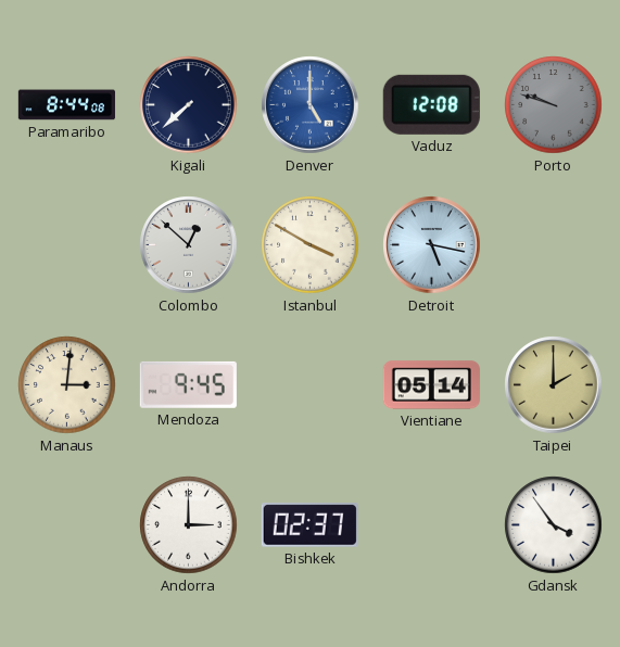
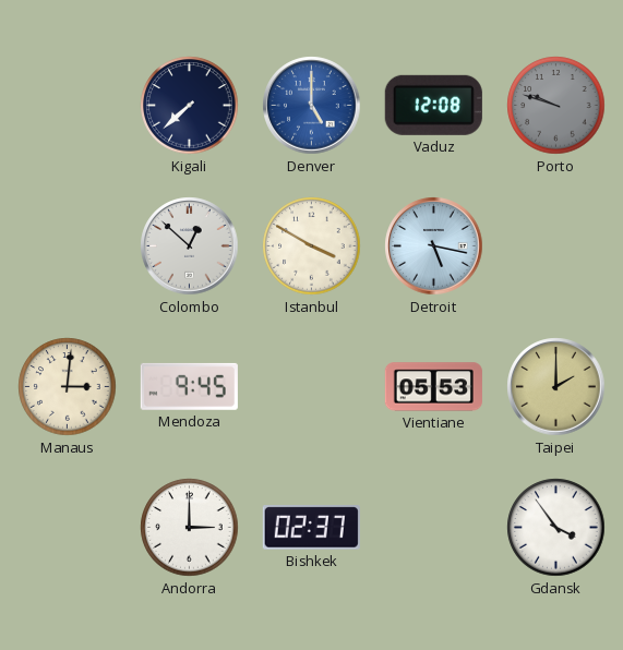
Paramaribo: 8:44 -> none
Vientiane: 05:14 -> 05:53
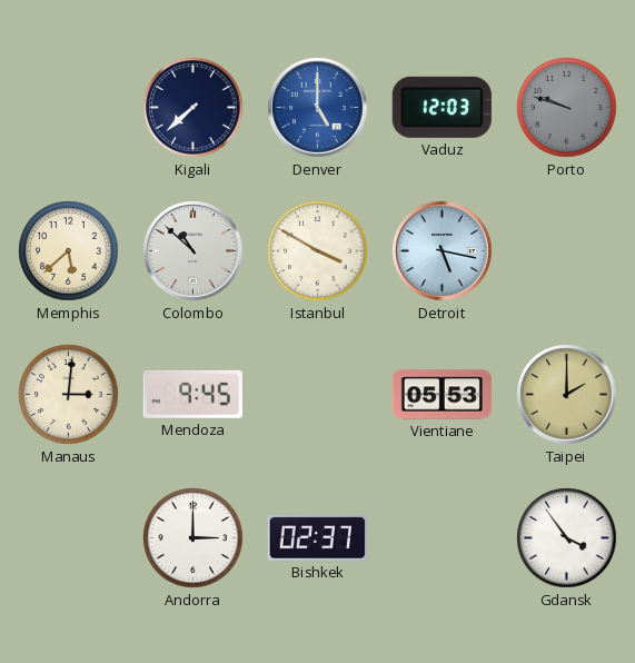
Vaduz: 12:08 -> 12:03
Memphis: none -> 5:38
Colombo: 12:52 -> 10:52
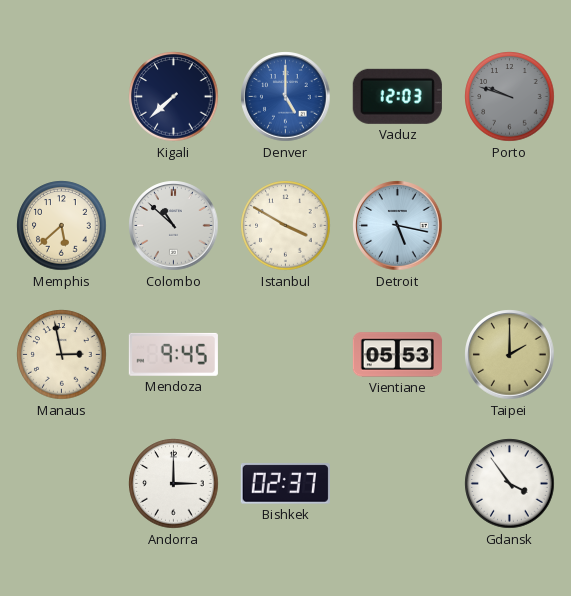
Manaus: 3:01 -> 2:58
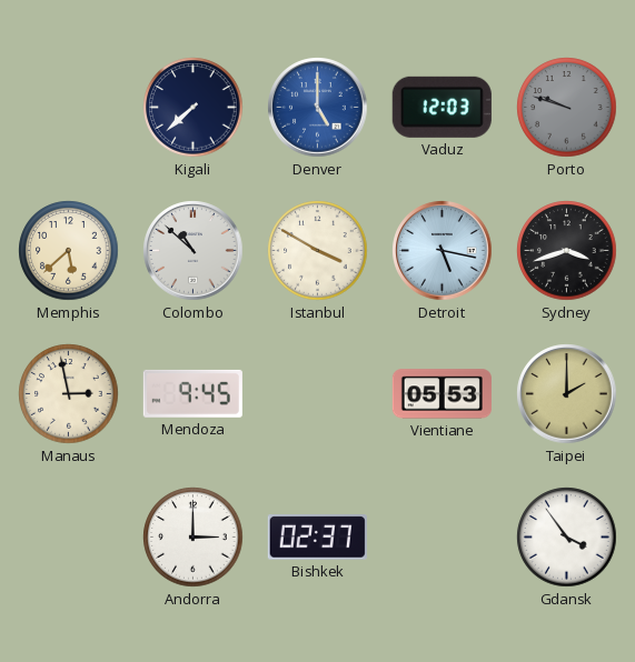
Sydney: none -> 3:42
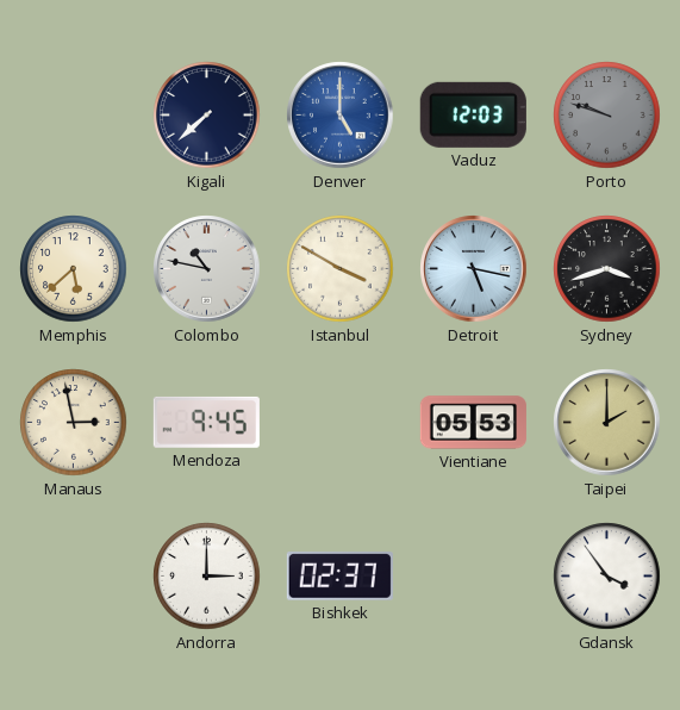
Colombo: 10:52 -> 10:47
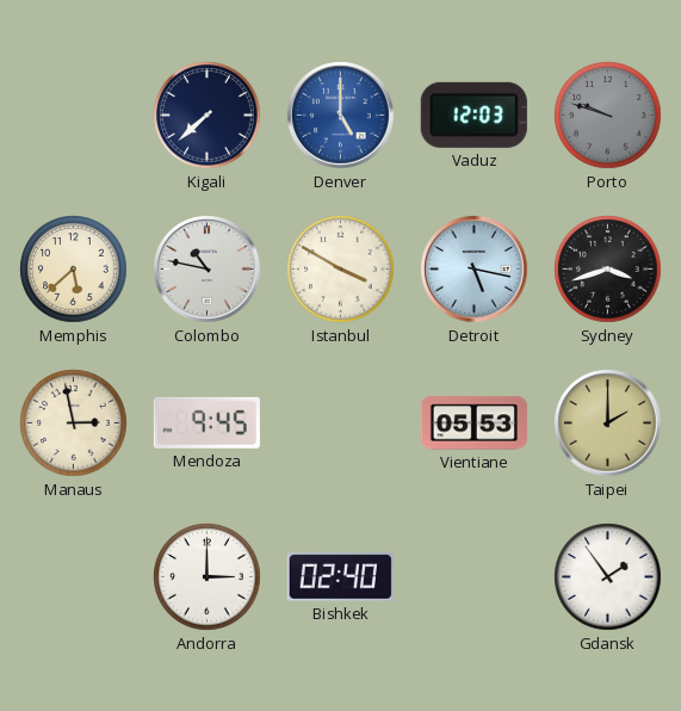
Bishkek: 02:37 -> 02:40
Gdansk: 3:54 -> 1:54
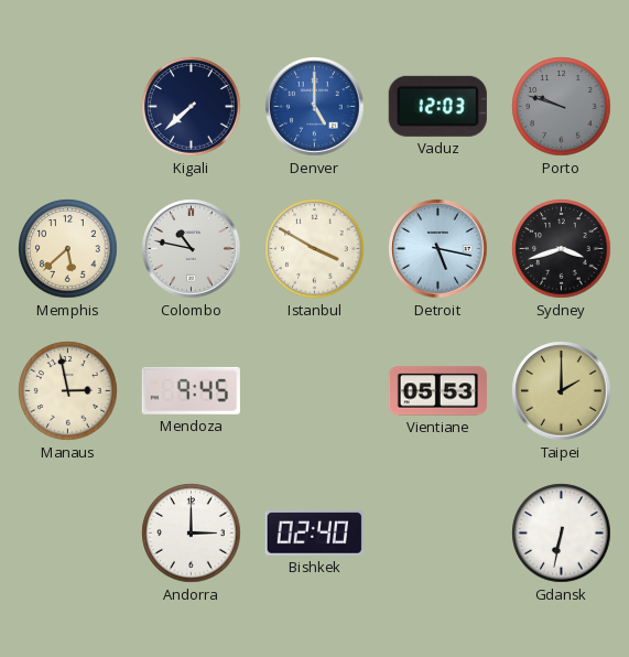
Gdansk: 1:54 -> 6:32
